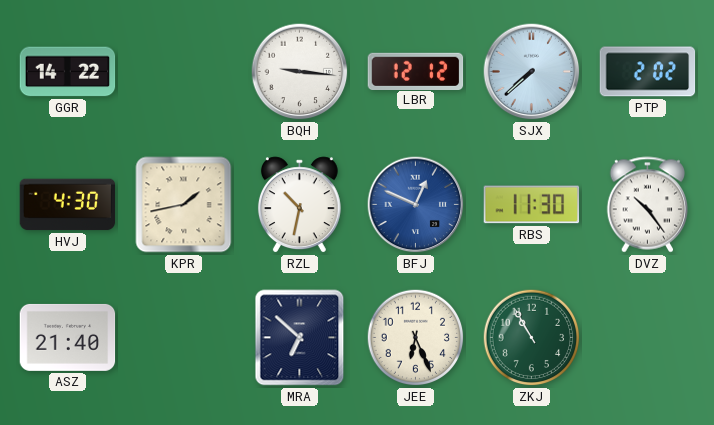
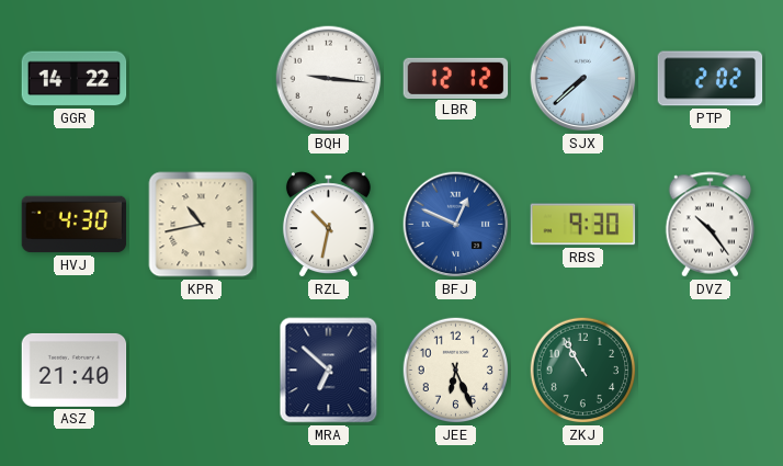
KPR: 1:43 -> 10:43
RBS: 11:30 -> 9:30
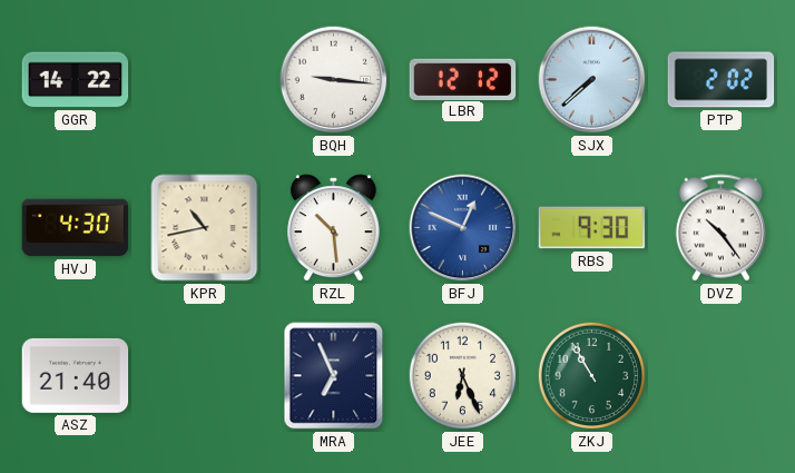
RZL: 10:32 -> 10:29
MRA: 6:52 -> 6:56
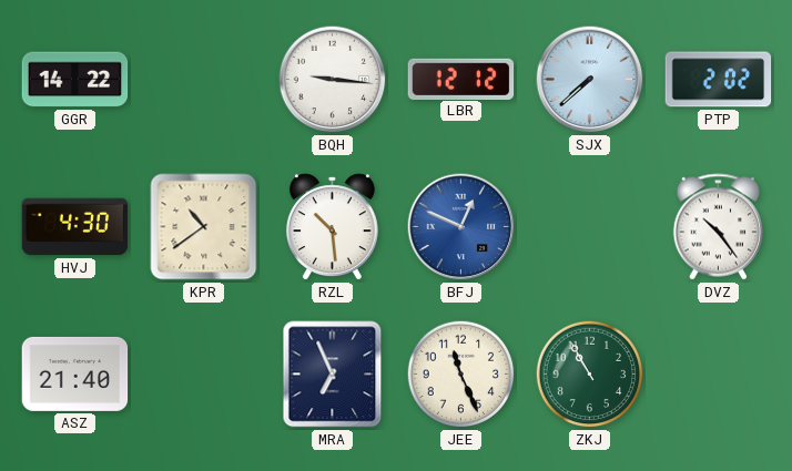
KPR: 10:43 -> 10:39
RBS: 9:30 -> none
JEE: 6:26 -> 11:26
